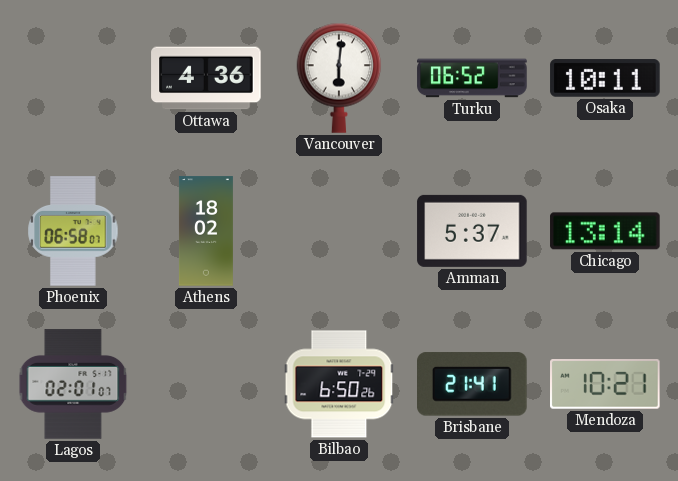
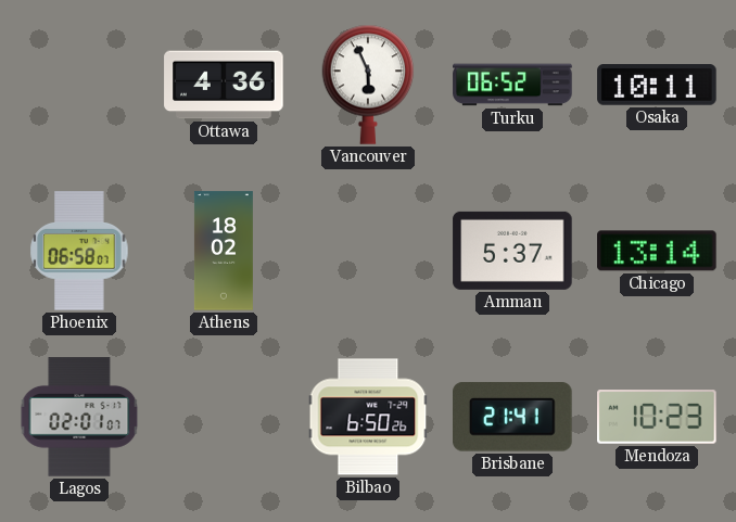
Vancouver: 6:01 -> 5:56
Mendoza: 10:21 -> 10:23
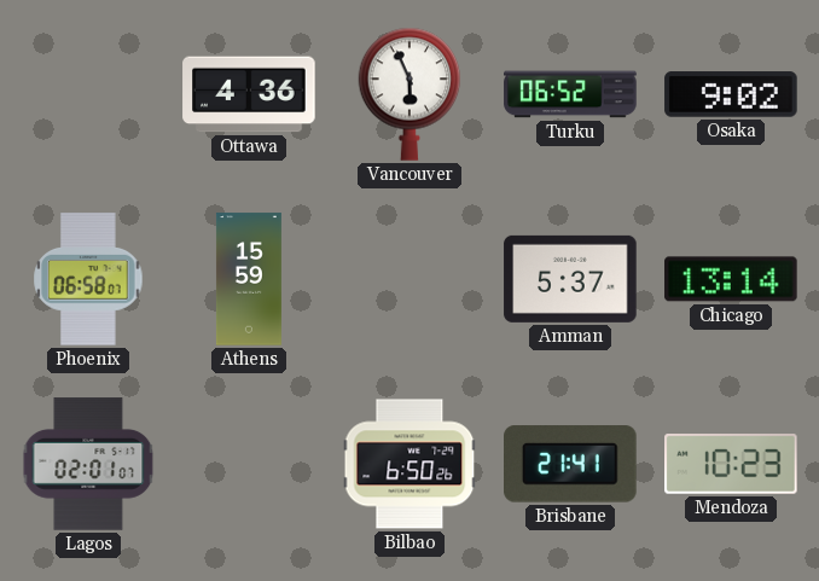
Osaka: 10:11 -> 9:02
Athens: 18:02 -> 15:59
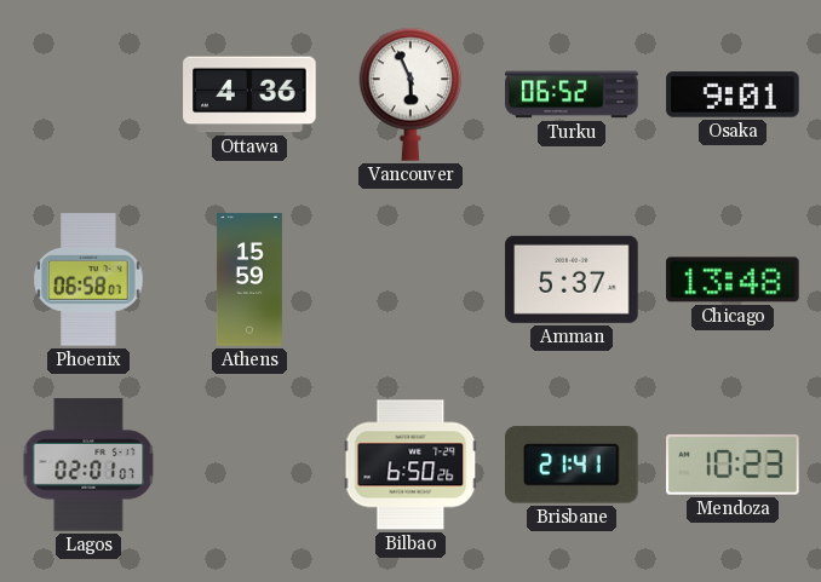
Osaka: 9:02 -> 9:01
Chicago: 13:14 -> 13:48
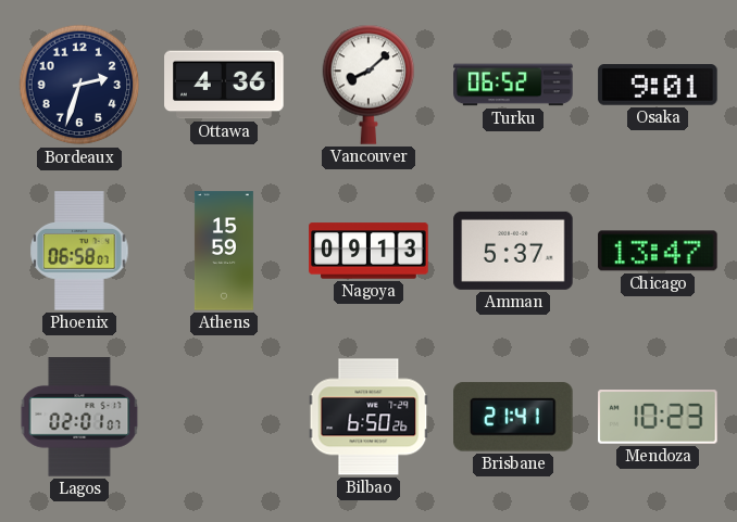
Bordeaux: none -> 2:33
Vancouver: 5:56 -> 8:08
Nagoya: none -> 09:13
Chicago: 13:48 -> 13:47
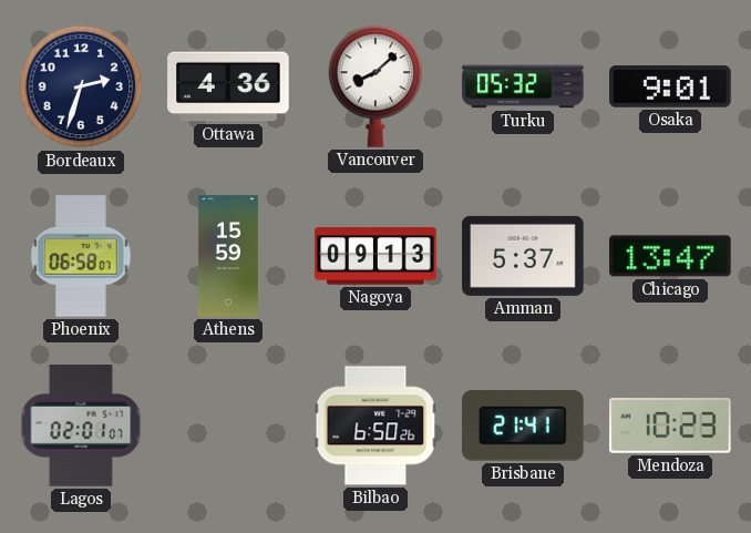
Turku: 06:52 -> 05:32
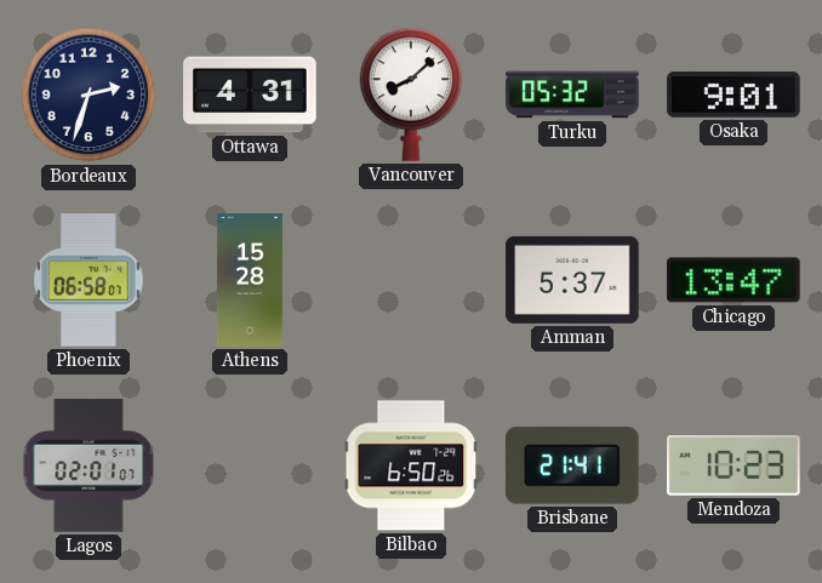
Ottawa: 4:36 -> 4:31
Athens: 15:59 -> 15:28
Nagoya: 09:13 -> none
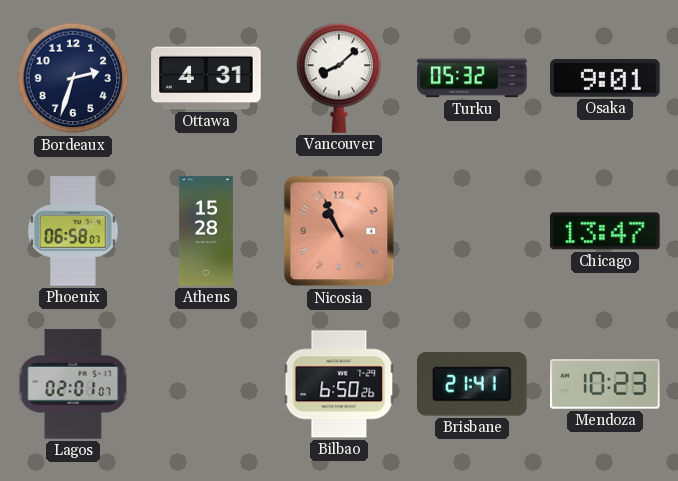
Nicosia: none -> 10:56
Amman: 5:37 -> none
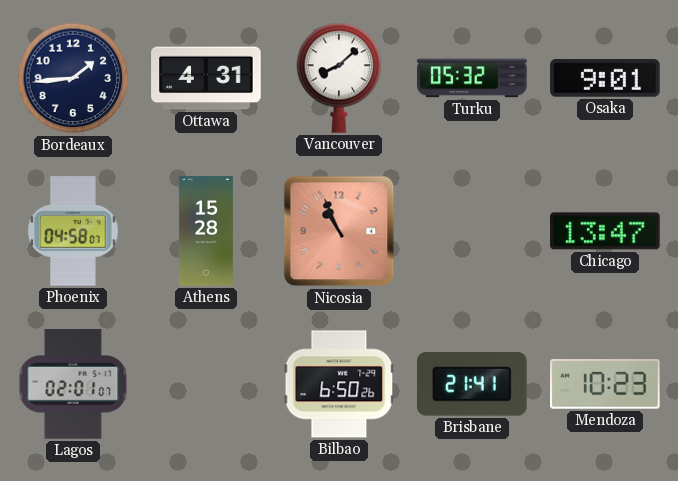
Bordeaux: 2:33 -> 1:44
Phoenix: 06:58 -> 04:58
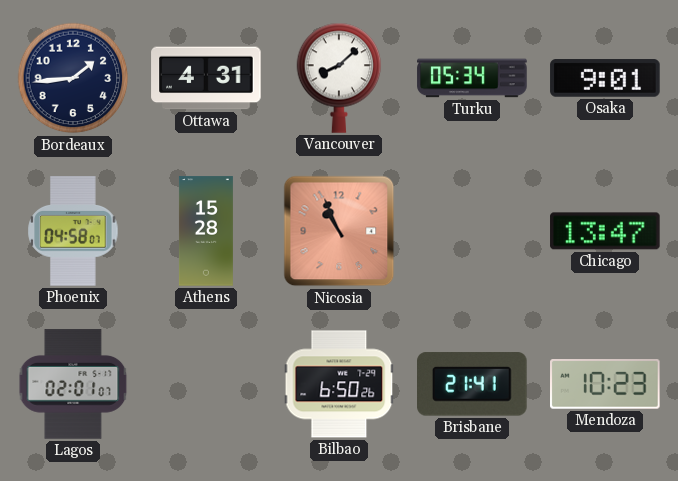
Turku: 05:32 -> 05:34
